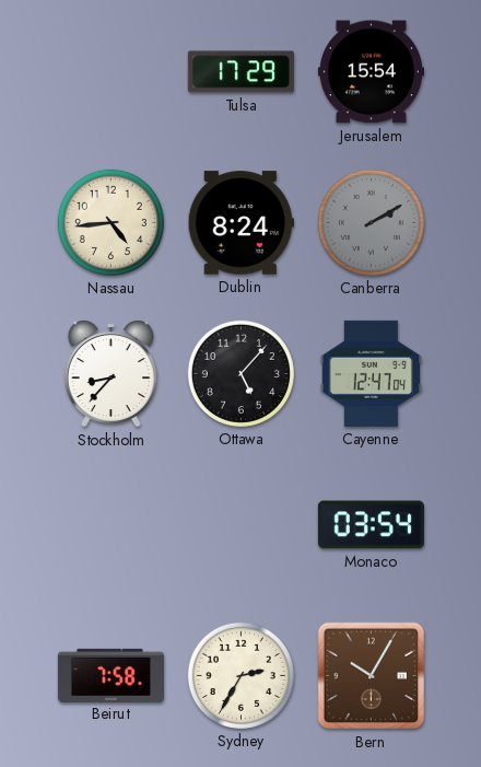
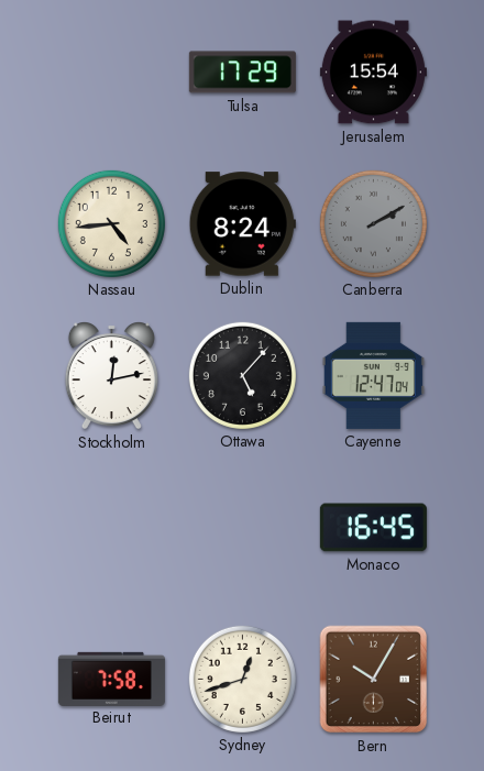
Stockholm: 8:37 -> 12:13
Monaco: 03:54 -> 16:45
Sydney: 2:35 -> 12:42
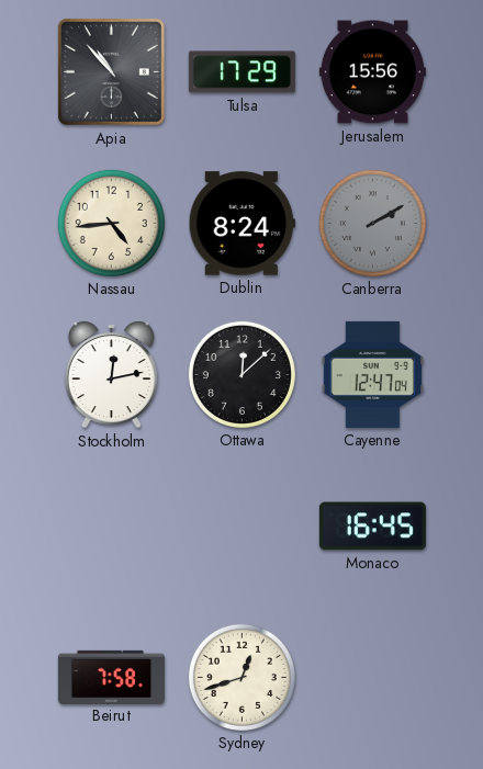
Apia: none -> 10:53
Jerusalem: 15:54 -> 15:56
Ottawa: 5:07 -> 12:08
Bern: 10:05 -> none
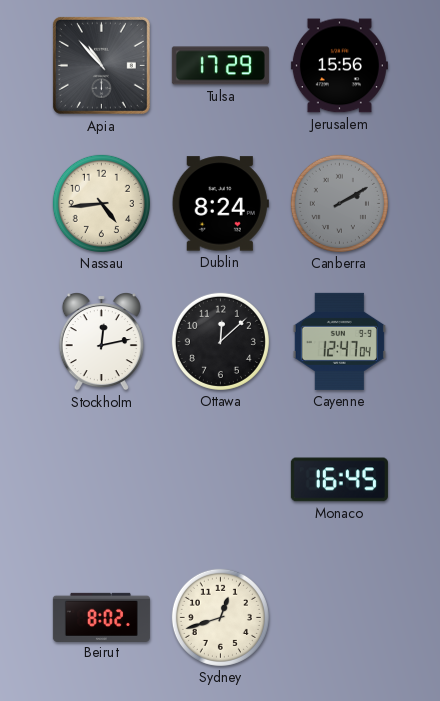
Beirut: 7:58 -> 8:02
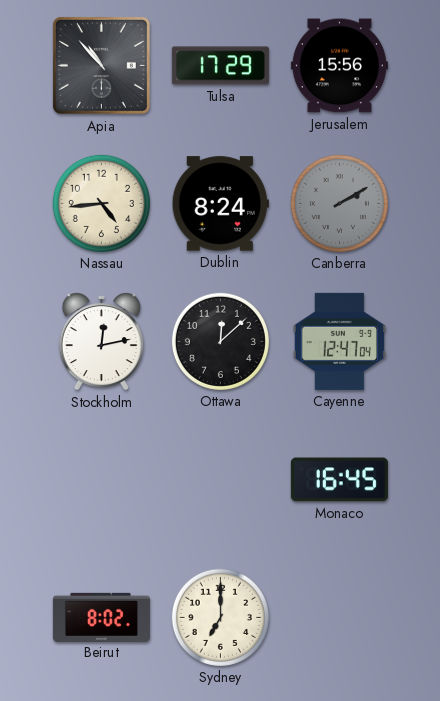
Sydney: 12:42 -> 7:00
